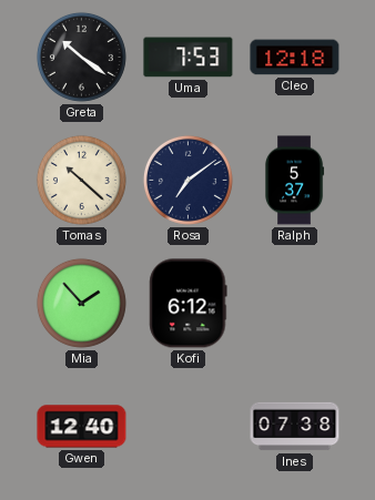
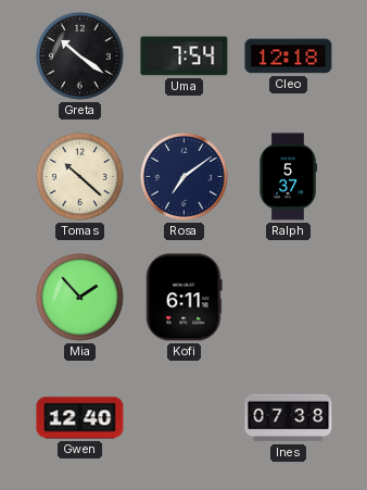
Uma: 7:53 -> 7:54
Kofi: 6:12 -> 6:11
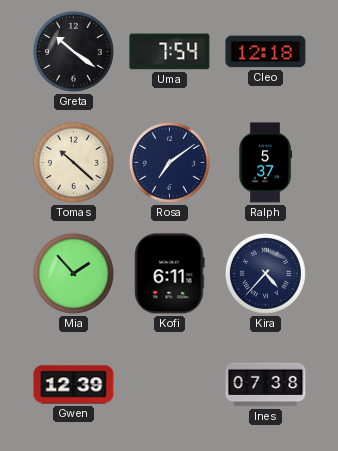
Kira: none -> 4:37
Gwen: 12:40 -> 12:39
